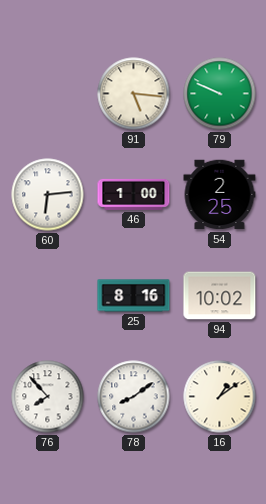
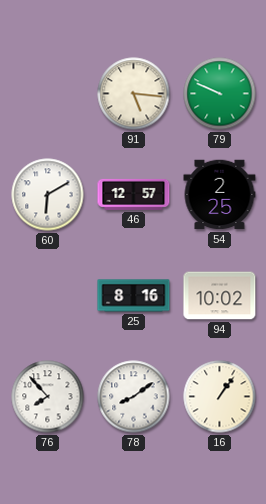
60: 6:14 -> 6:10
46: 1:00 -> 12:57
16: 1:09 -> 1:06
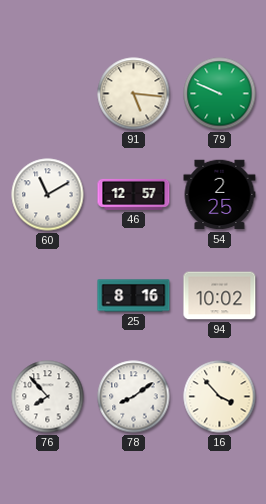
60: 6:10 -> 11:10
16: 1:06 -> 3:53
